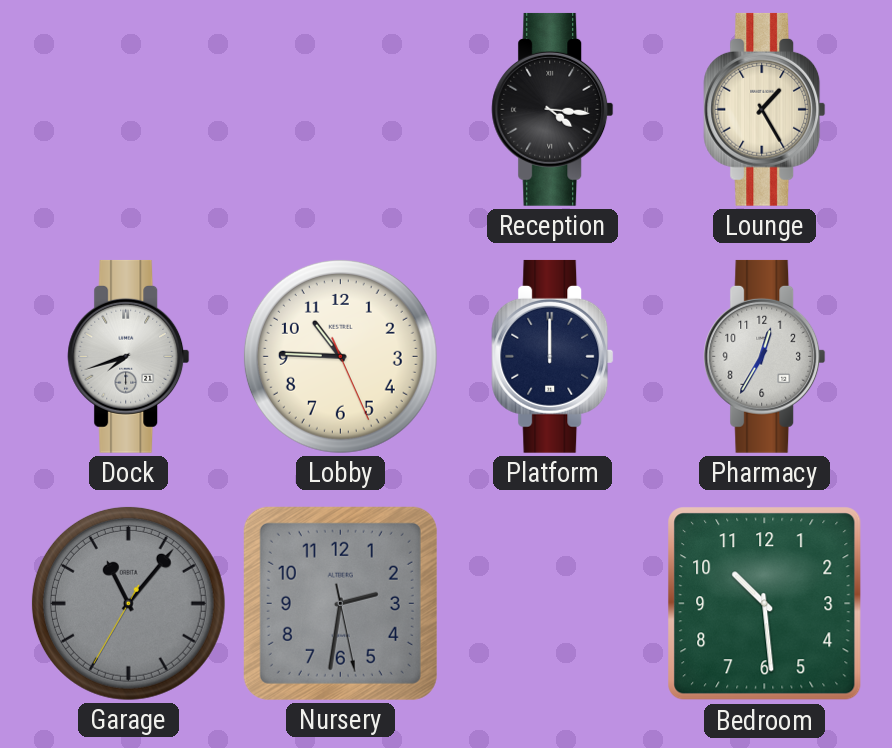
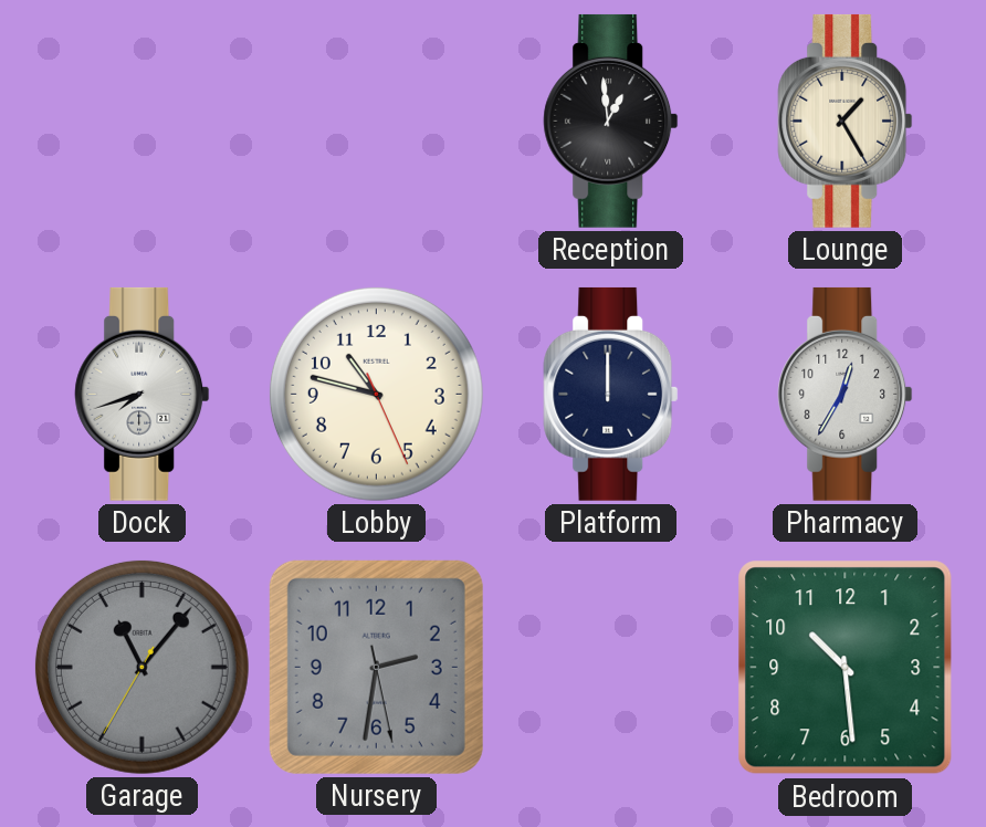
Reception: 4:16 -> 12:59
Lobby: 10:45 -> 10:47
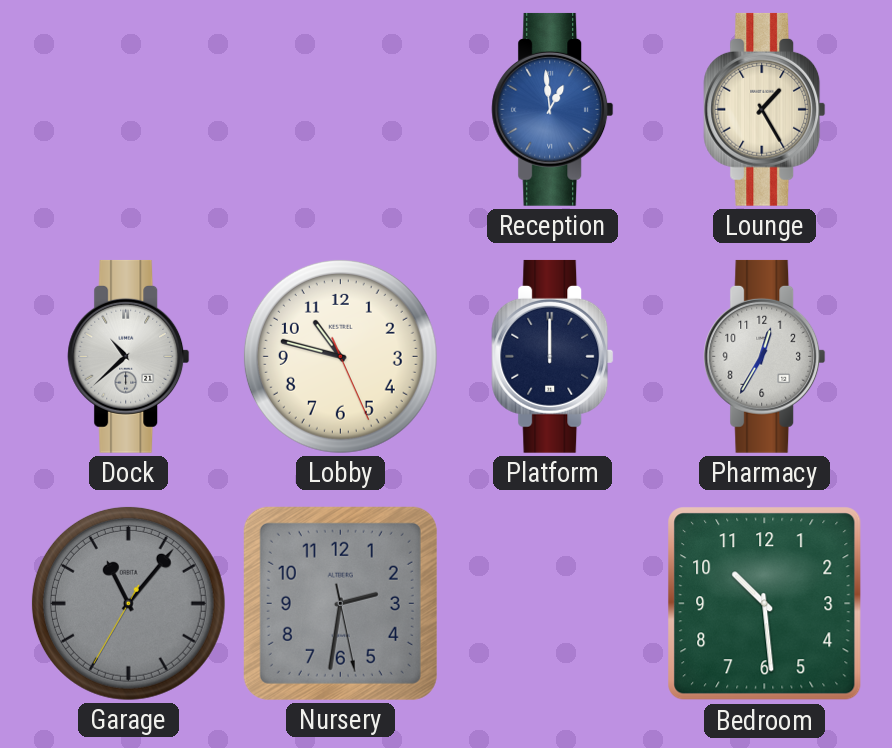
Reception dial: black -> blue
Dock: 7:42 -> 10:38
